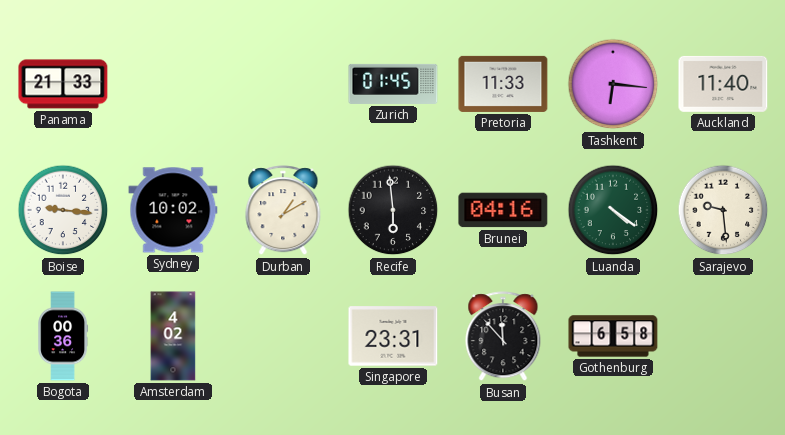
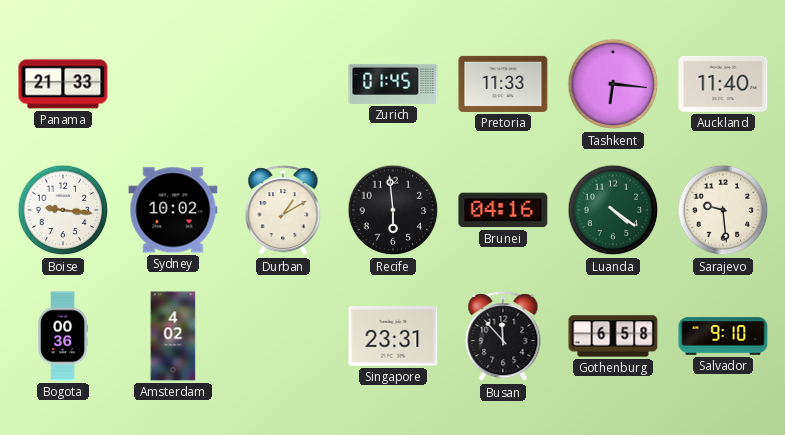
Salvador: none -> 9:10
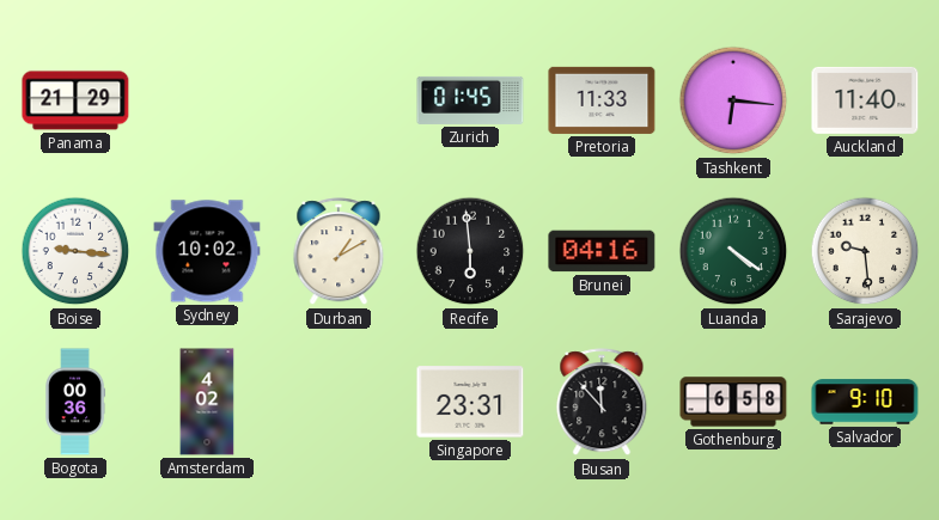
Panama: 21:33 -> 21:29
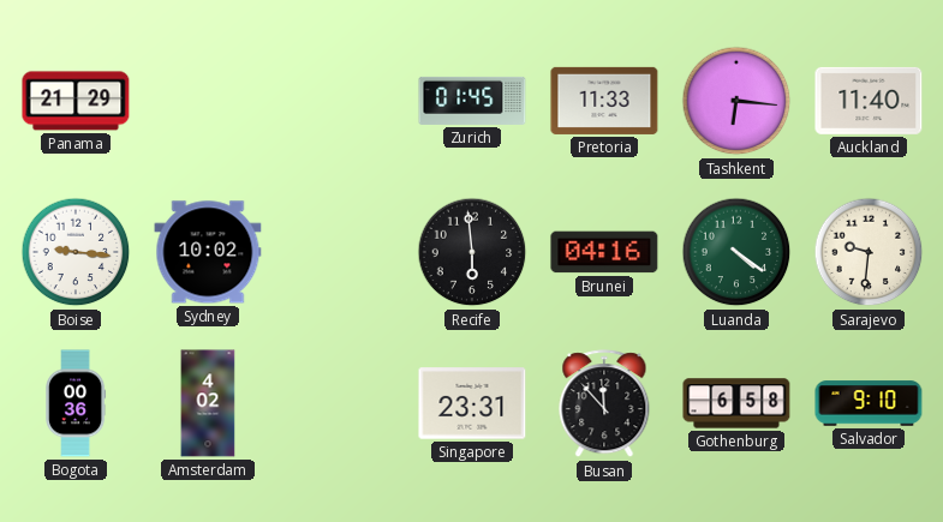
Durban: 1:10 -> none
Sarajevo: 9:29 -> 9:31
